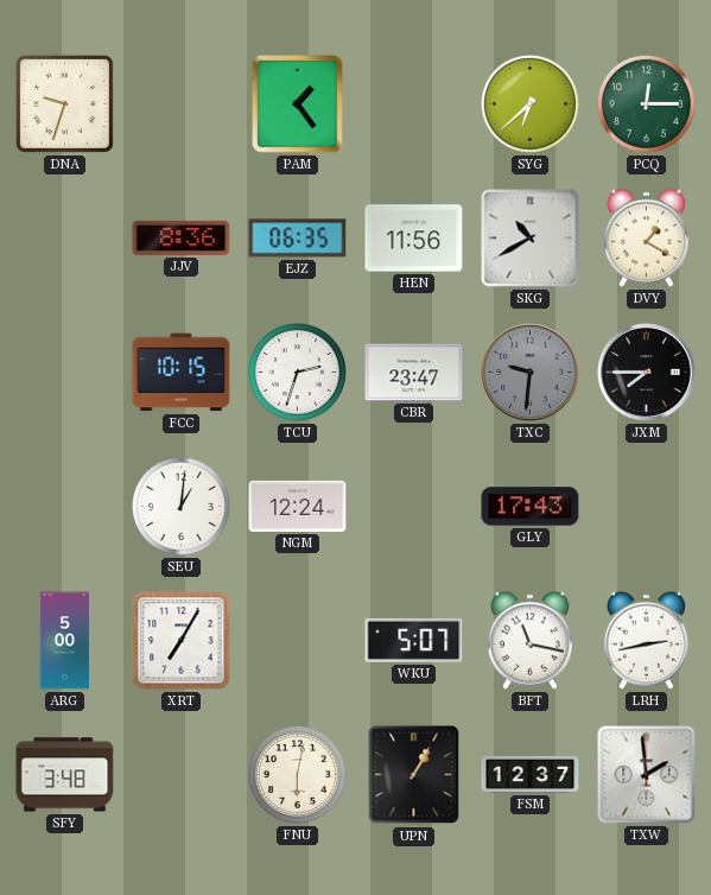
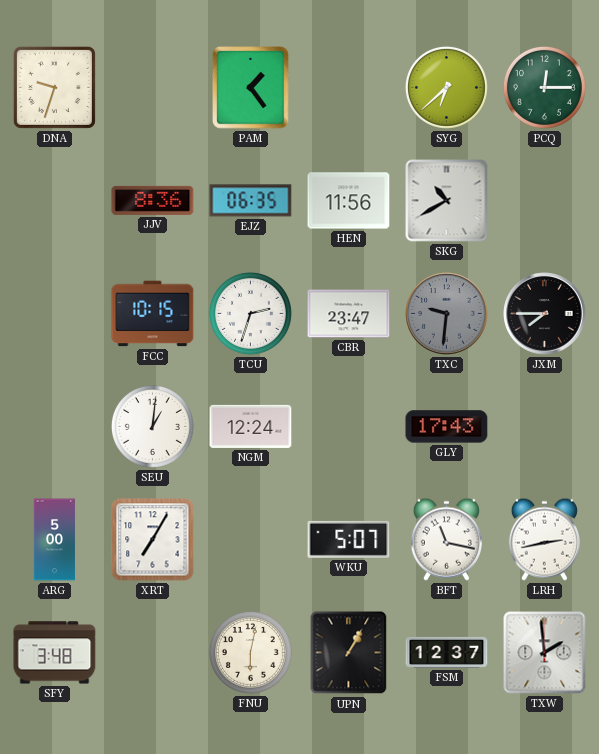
DVY: 1:20 -> none
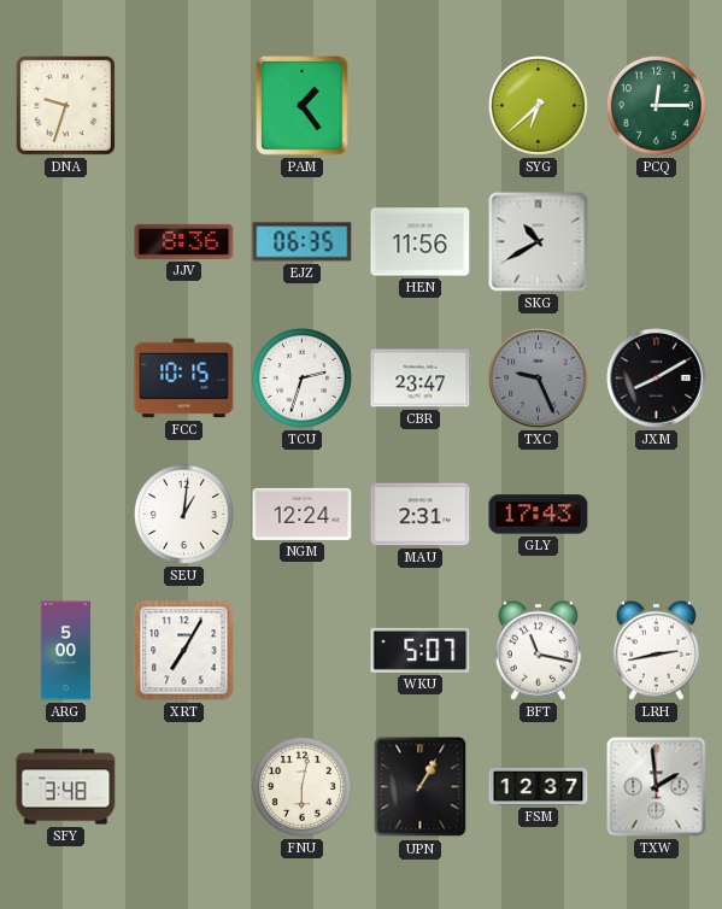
TXC: 9:31 -> 9:26
JXM: 7:45 -> 8:10
MAU: none -> 2:31
